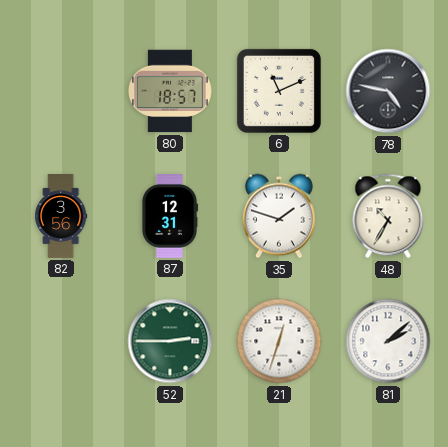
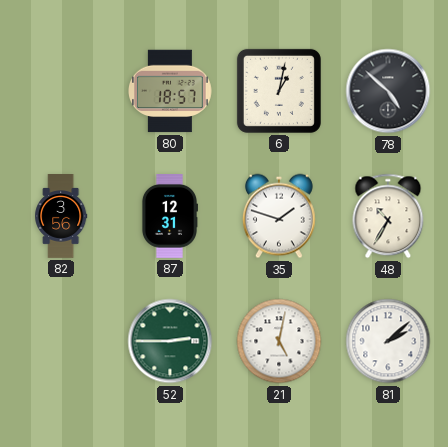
6: 11:11 -> 1:02
78: 4:47 -> 4:52
21: 12:33 -> 5:02
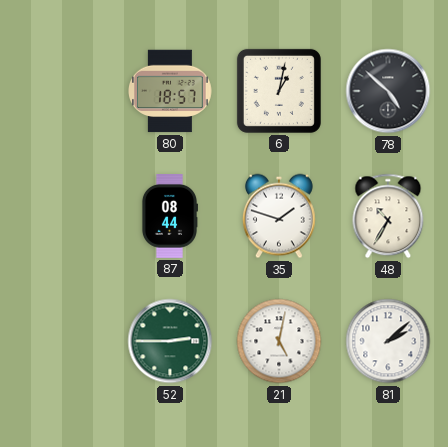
82: 3:56 -> none
87: 12:31 -> 08:44
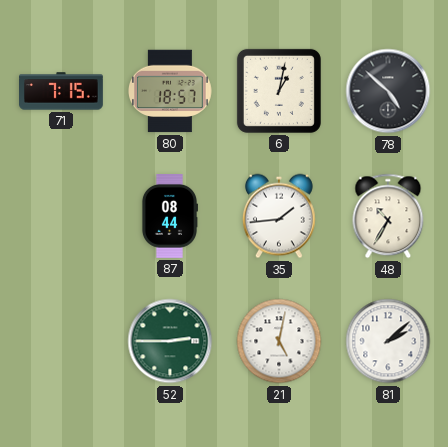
71: none -> 7:15
35: 1:48 -> 1:44
